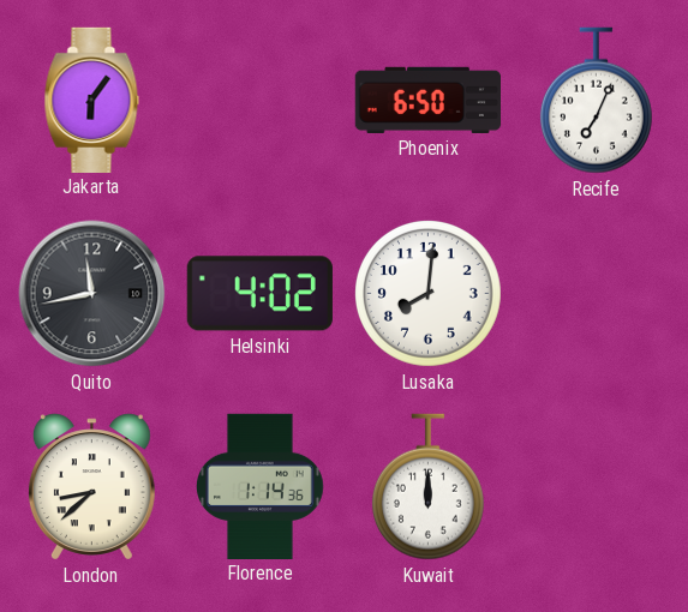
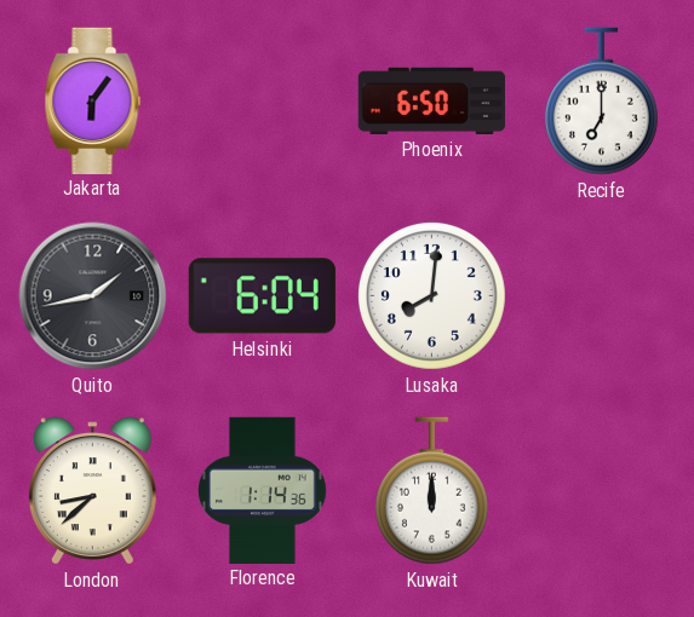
Recife: 7:04 -> 7:00
Quito: 11:43 -> 1:43
Helsinki: 4:02 -> 6:04
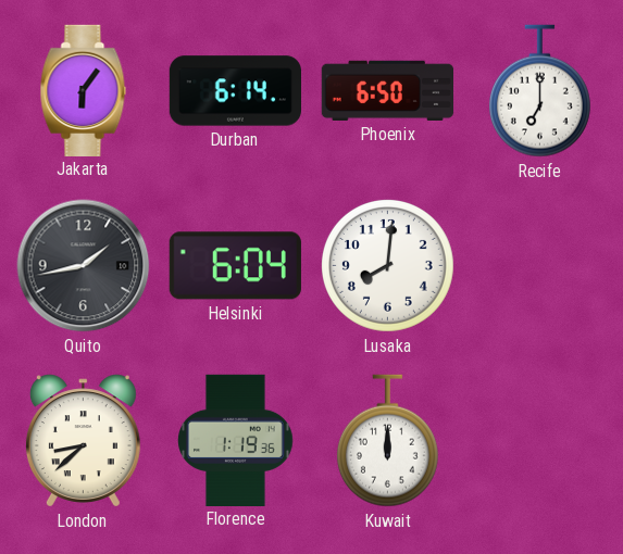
Durban: none -> 6:14
Florence: 1:14 -> 1:19
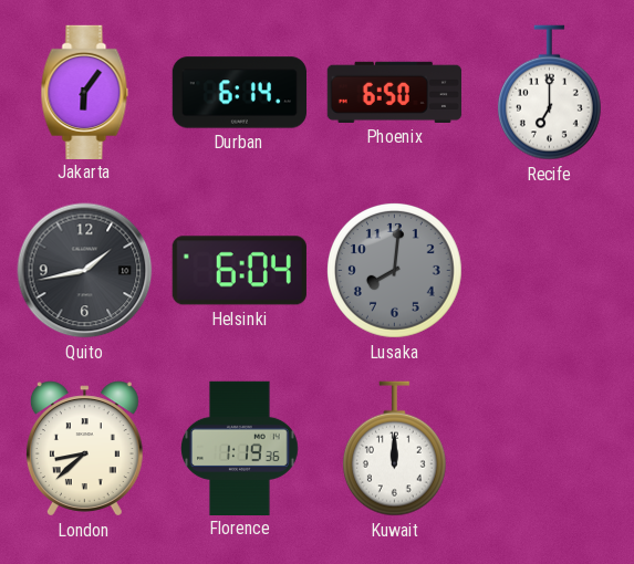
Lusaka dial: white -> grey
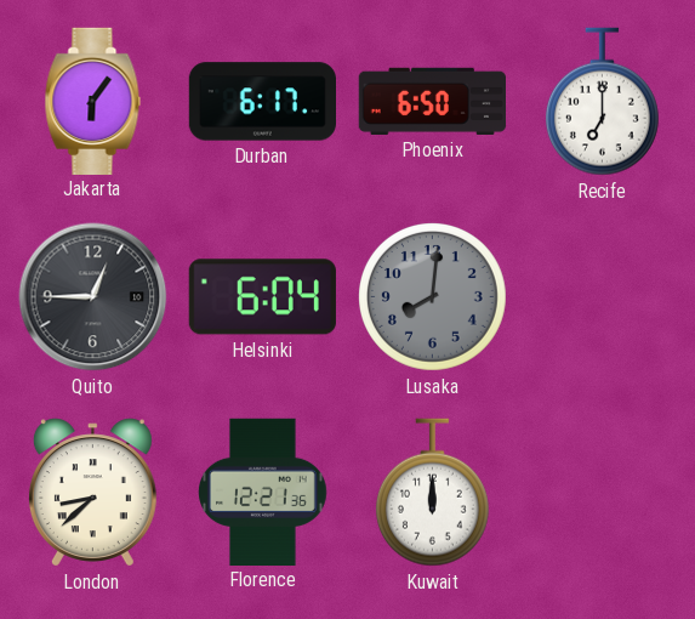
Durban: 6:14 -> 6:17
Quito: 1:43 -> 12:45
Florence: 1:19 -> 12:21
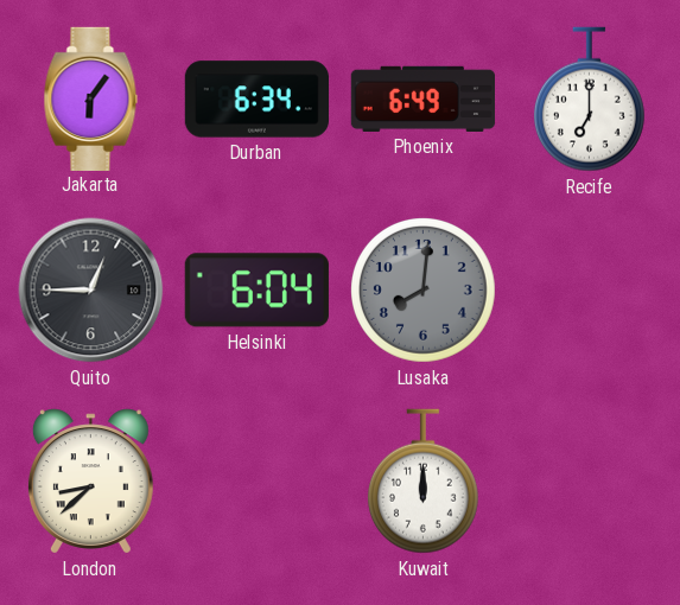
Durban: 6:17 -> 6:34
Phoenix: 6:50 -> 6:49
Florence: 12:21 -> none
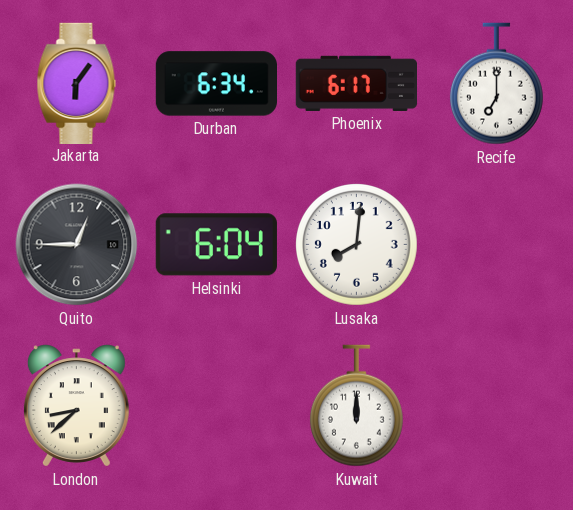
Phoenix: 6:49 -> 6:17
Lusaka dial: grey -> white
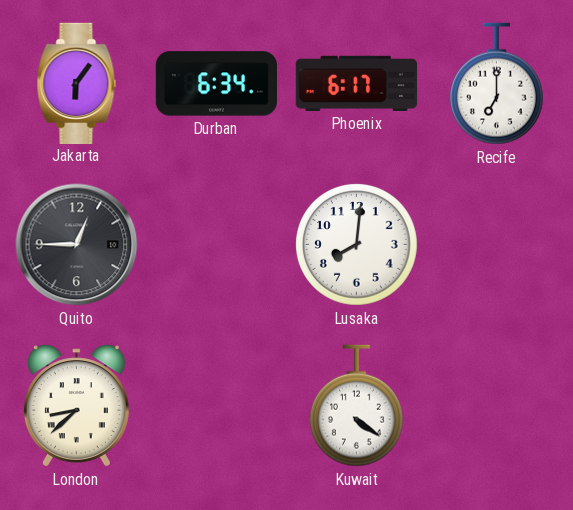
Helsinki: 6:04 -> none
Kuwait: 12:00 -> 4:21
